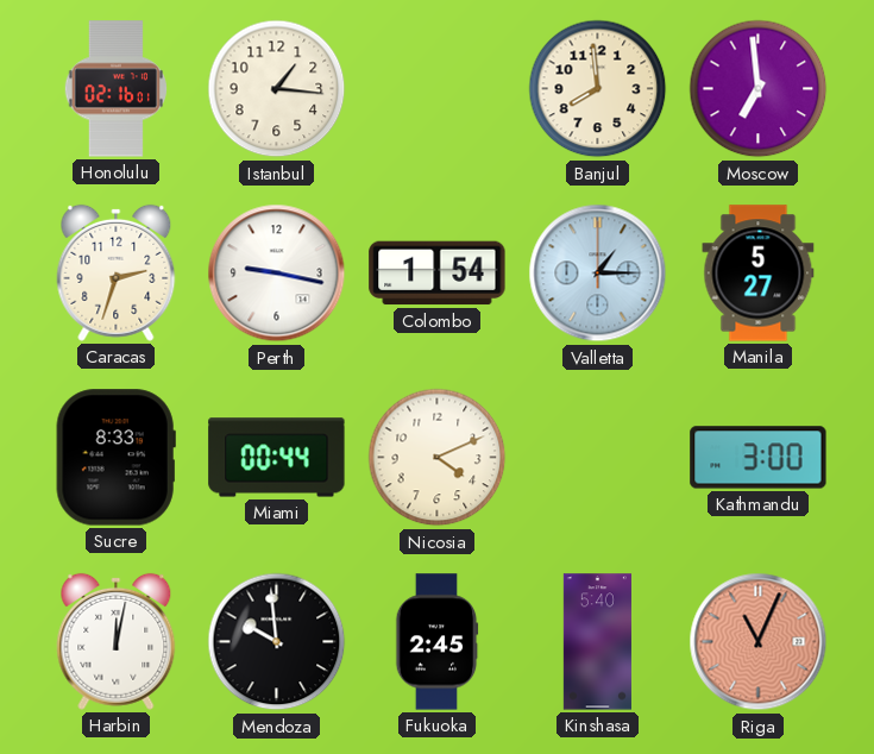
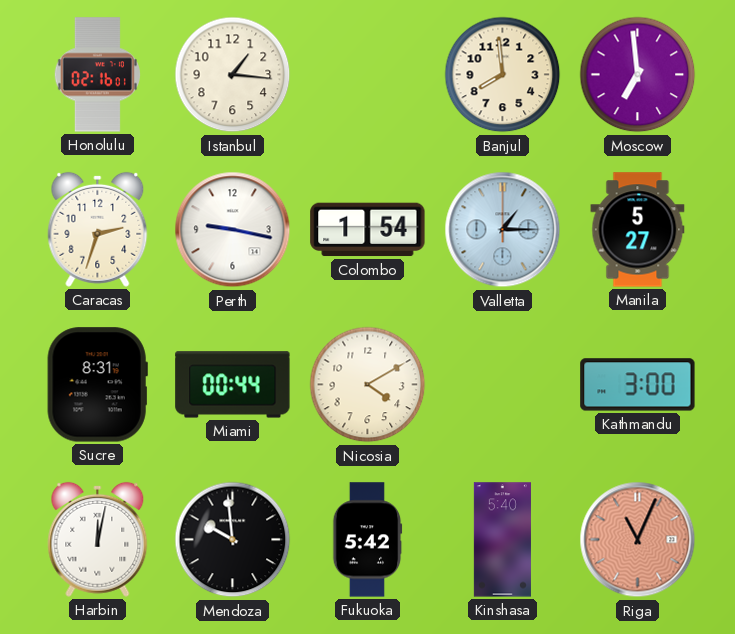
Sucre: 8:33 -> 8:31
Nicosia: 4:11 -> 4:10
Fukuoka: 2:45 -> 5:42
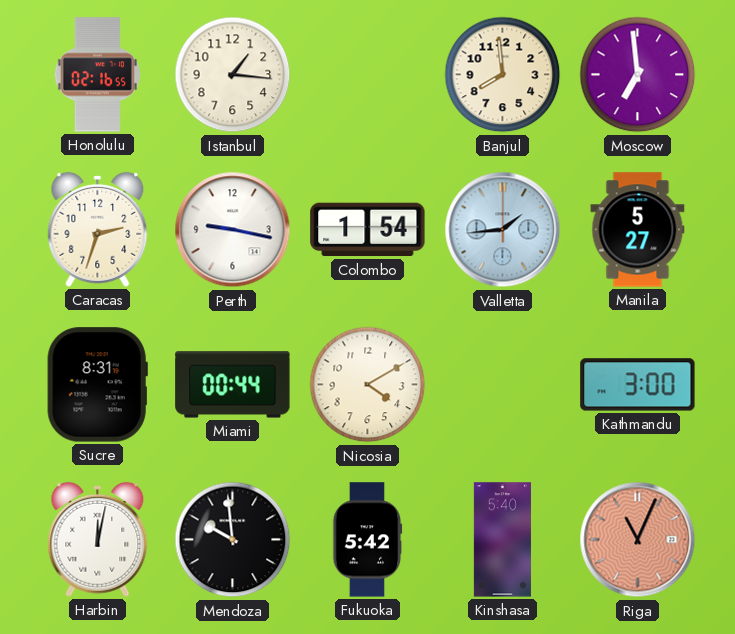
Honolulu: 02:16:01 -> 02:16:55
Valletta: 1:15 -> 1:44
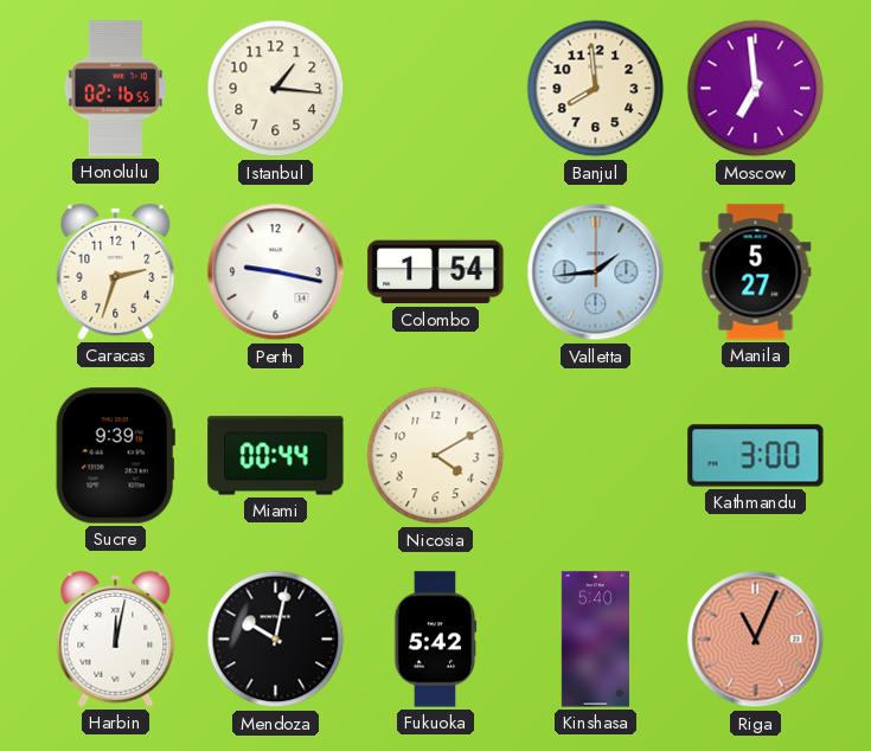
Sucre: 8:31 -> 9:39
Mendoza: 9:59 -> 10:02
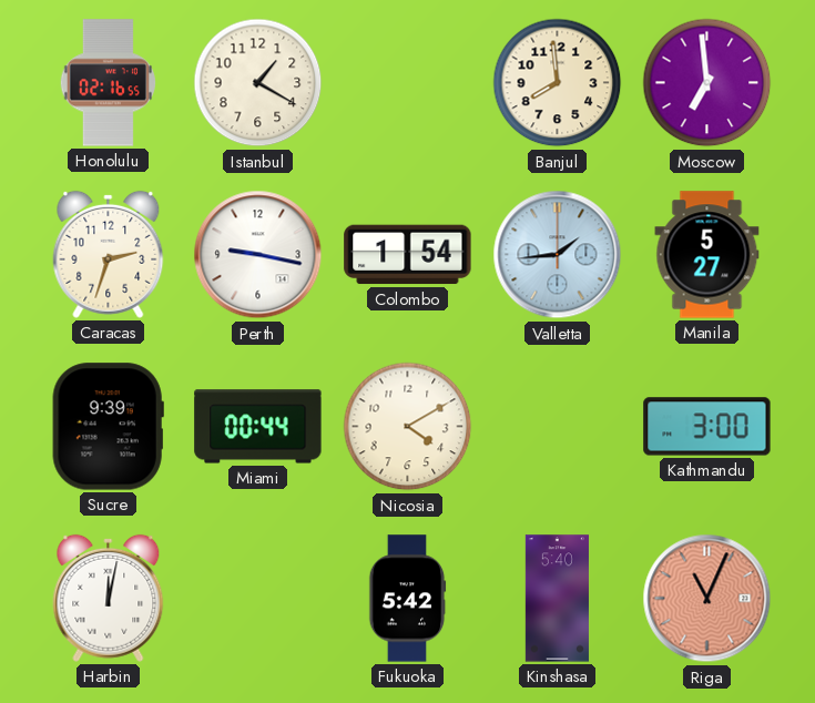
Istanbul: 1:16 -> 1:20
Mendoza: 10:02 -> none
